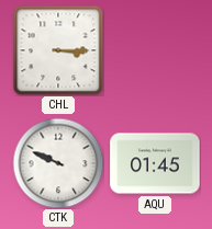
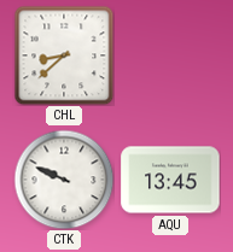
CHL: 3:15 -> 8:38
AQU: 01:45 -> 13:45
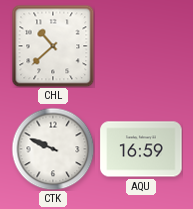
CHL: 8:38 -> 10:38
AQU: 13:45 -> 16:59
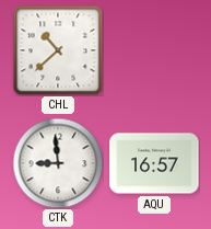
CTK: 9:49 -> 8:59
AQU: 16:59 -> 16:57
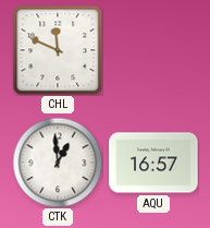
CHL: 10:38 -> 11:49
CTK: 8:59 -> 12:59
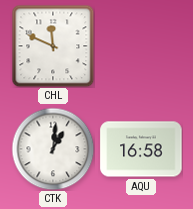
CTK: 12:59 -> 1:01
AQU: 16:57 -> 16:58
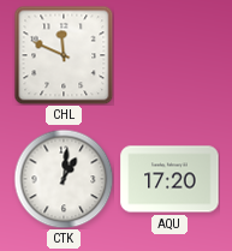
AQU: 16:58 -> 17:20
